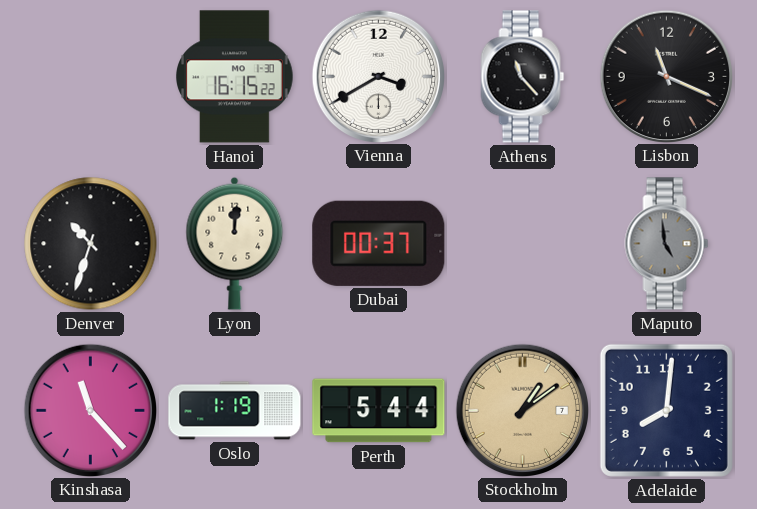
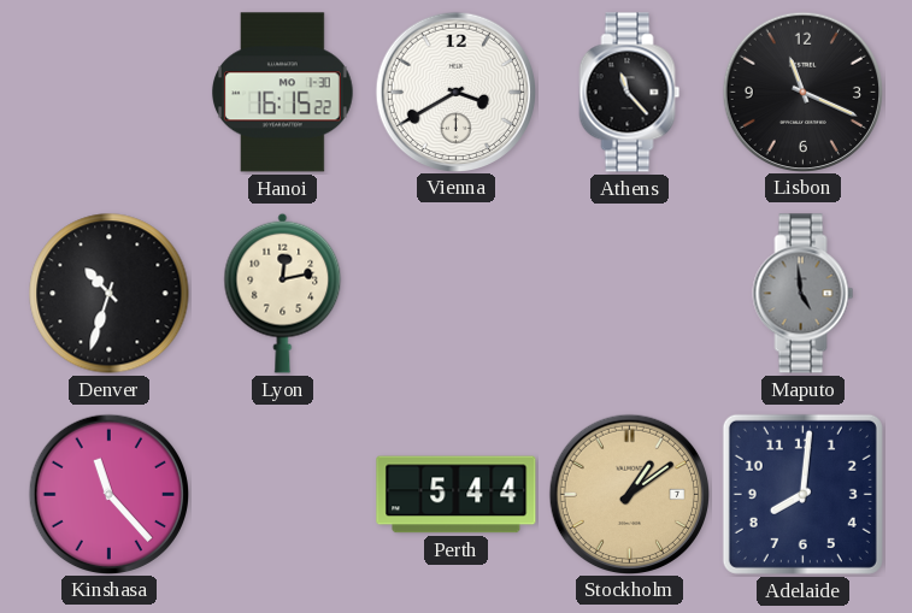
Lyon: 12:01 -> 12:13
Dubai: 00:37 -> none
Oslo: 1:19 -> none
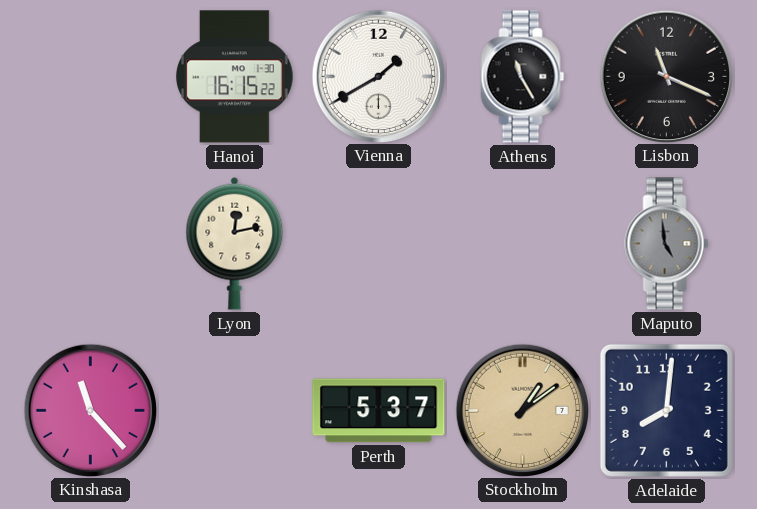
Vienna: 3:40 -> 1:40
Athens: 11:23 -> 11:25
Denver: 10:33 -> none
Perth: 5:44 -> 5:37
